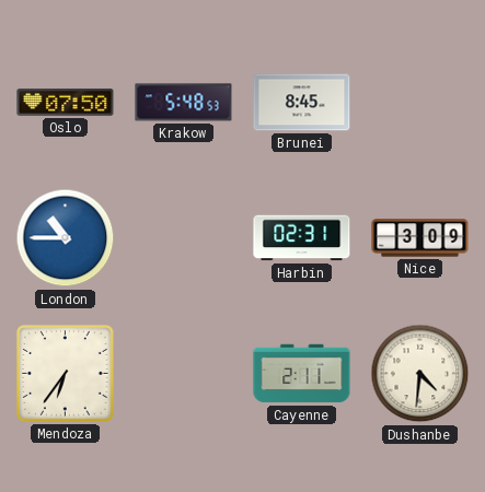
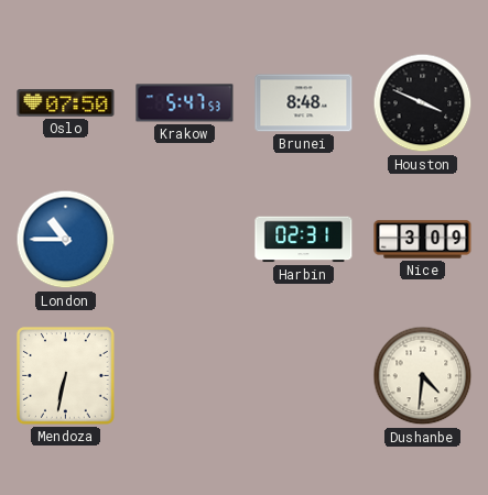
Krakow: 5:48 -> 5:47
Brunei: 8:45 -> 8:48
Houston: none -> 3:49
Mendoza: 6:36 -> 6:32
Cayenne: 2:11 -> none
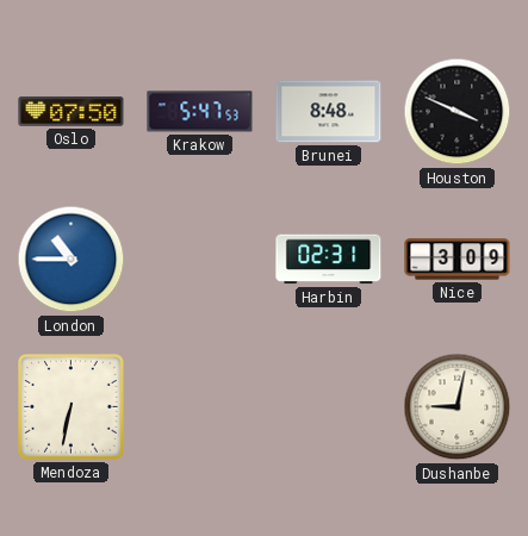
Dushanbe: 4:31 -> 9:02
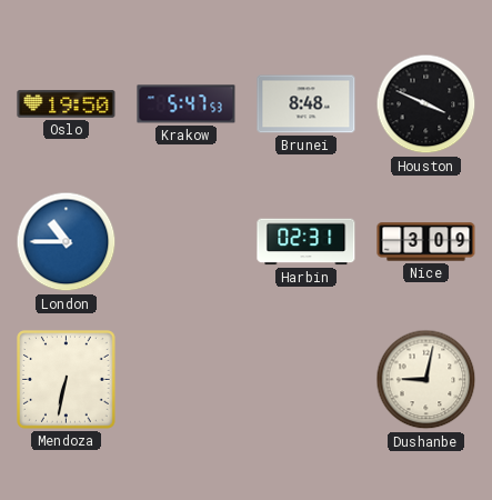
Oslo: 07:50 -> 19:50
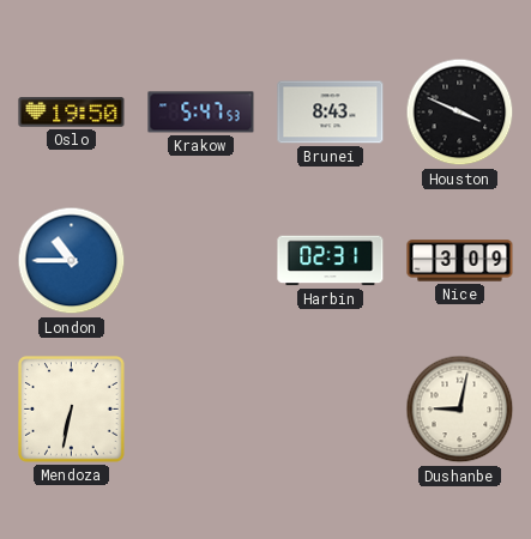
Brunei: 8:48 -> 8:43
